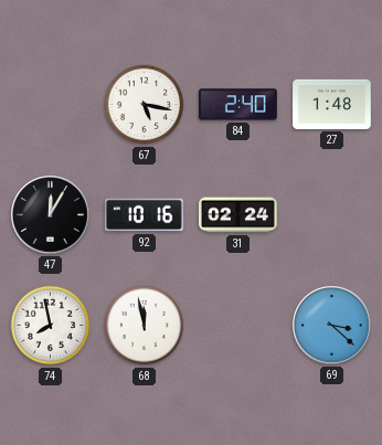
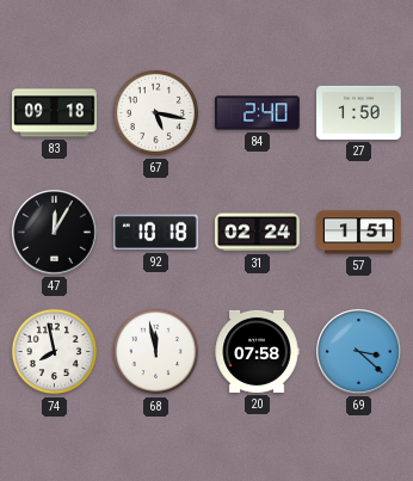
83: none -> 09:18
27: 1:48 -> 1:50
92: 10:16 -> 10:18
57: none -> 1:51
20: none -> 07:58
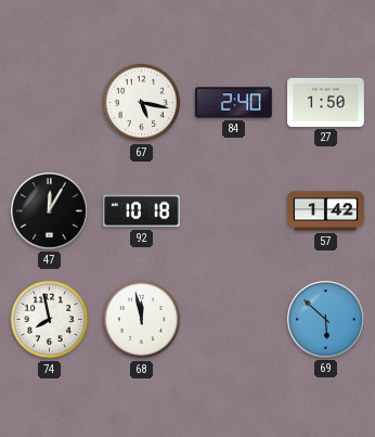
83: 09:18 -> none
31: 02:24 -> none
57: 1:51 -> 1:42
20: 07:58 -> none
69: 3:22 -> 5:52
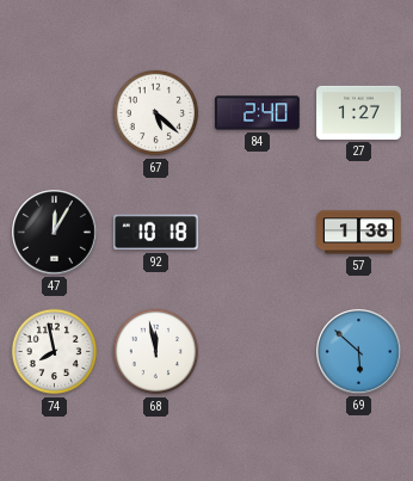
67: 5:17 -> 5:22
27: 1:50 -> 1:27
57: 1:42 -> 1:38
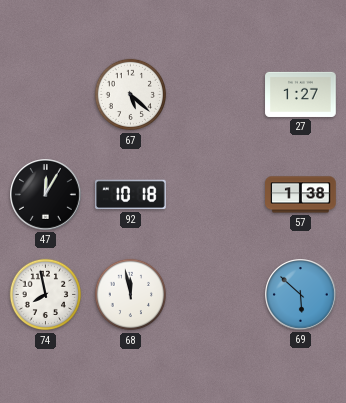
84: 2:40 -> none
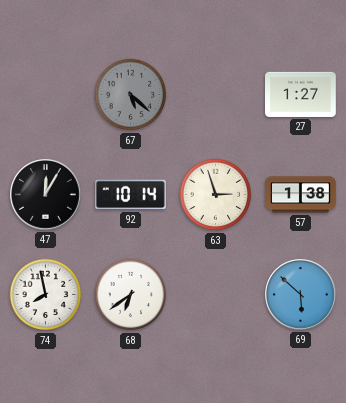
67 dial: white -> grey
92: 10:18 -> 10:14
63: none -> 2:57
68: 11:58 -> 6:39
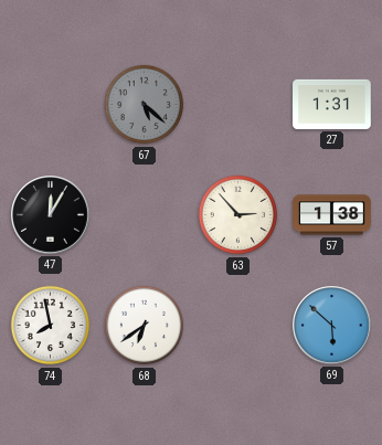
27: 1:27 -> 1:31
92: 10:14 -> none
63: 2:57 -> 2:53
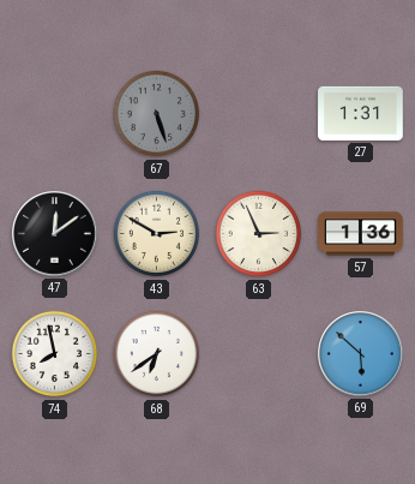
67: 5:22 -> 5:27
47: 12:05 -> 12:09
43: none -> 2:50
63: 2:53 -> 2:56
57: 1:38 -> 1:36
